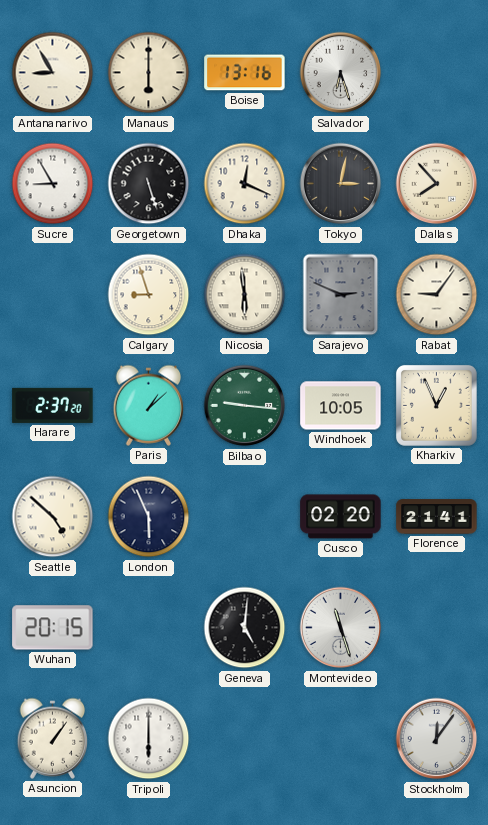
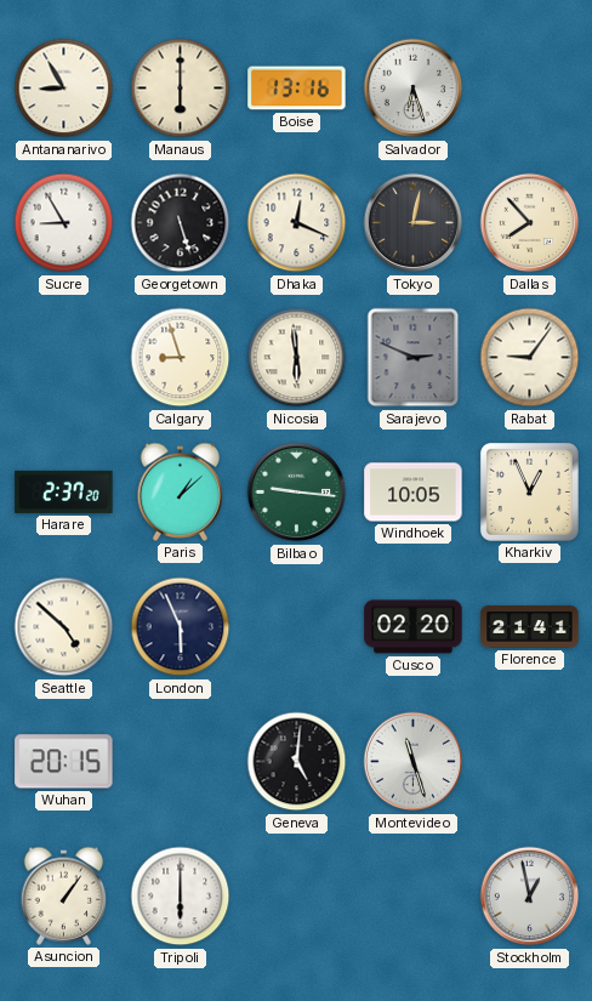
Stockholm: 12:06 -> 12:58
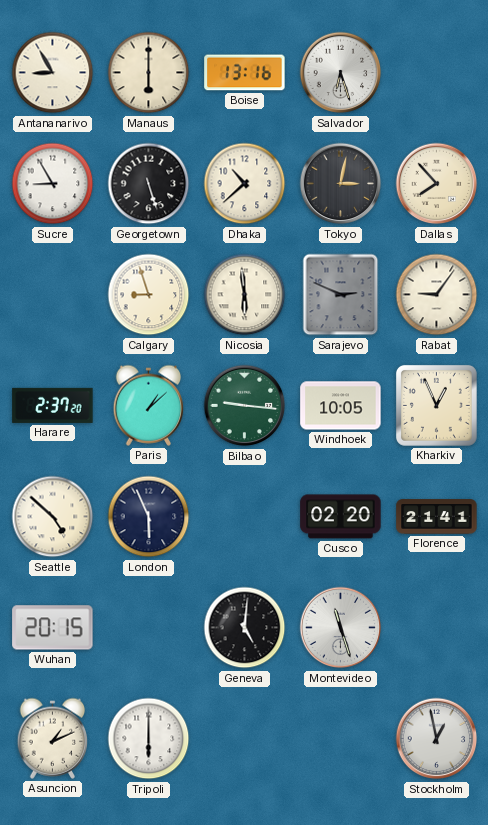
Dhaka: 12:19 -> 10:38
Asuncion: 1:06 -> 1:11
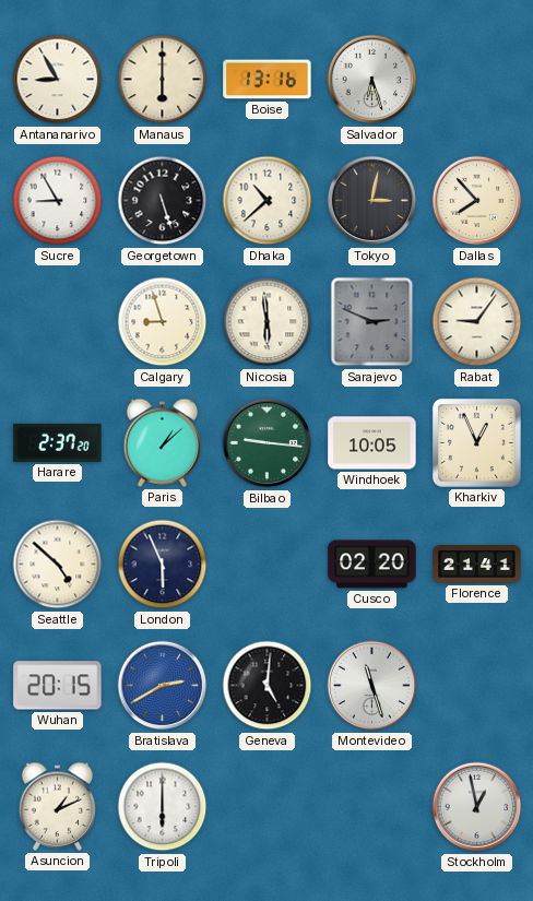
Bratislava: none -> 2:40
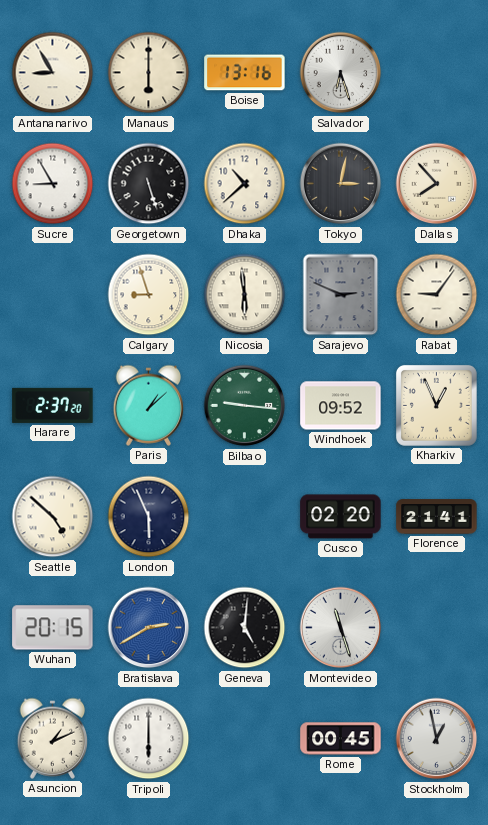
Windhoek: 10:05 -> 09:52
Rome: none -> 00:45
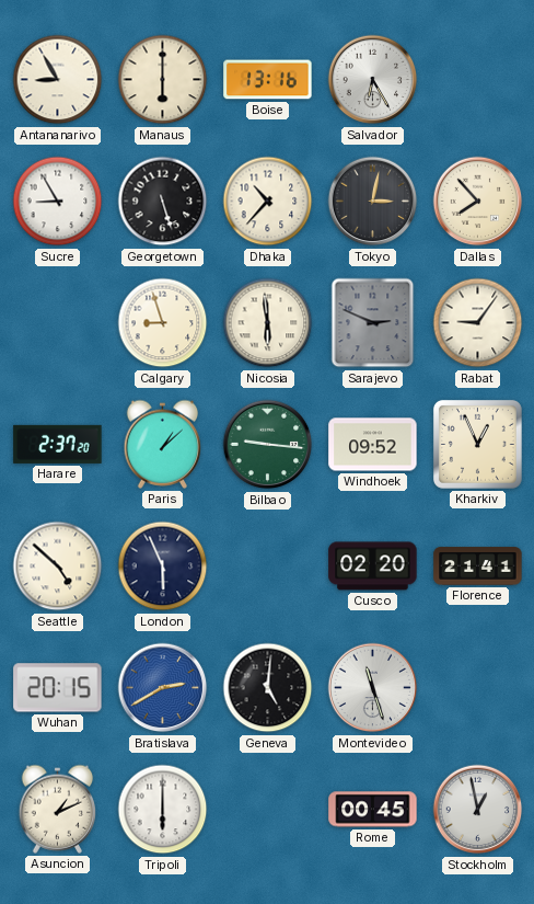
Salvador: 6:27 -> 6:25
Dhaka: 10:38 -> 10:37
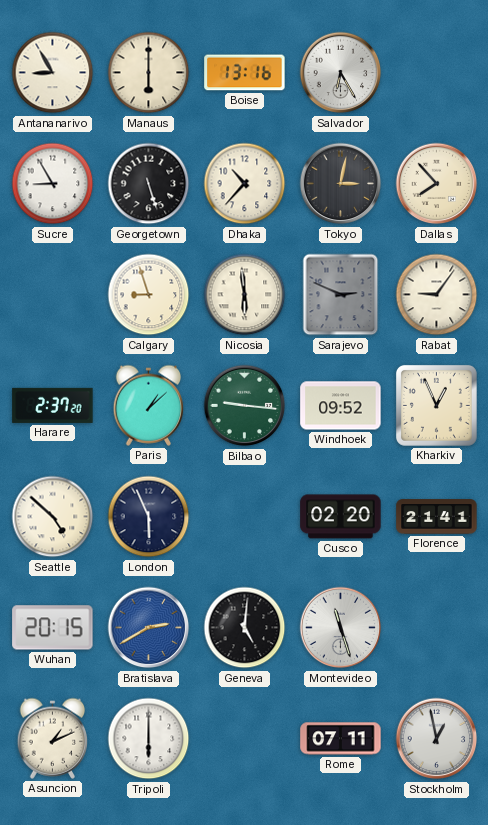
Rome: 00:45 -> 07:11
